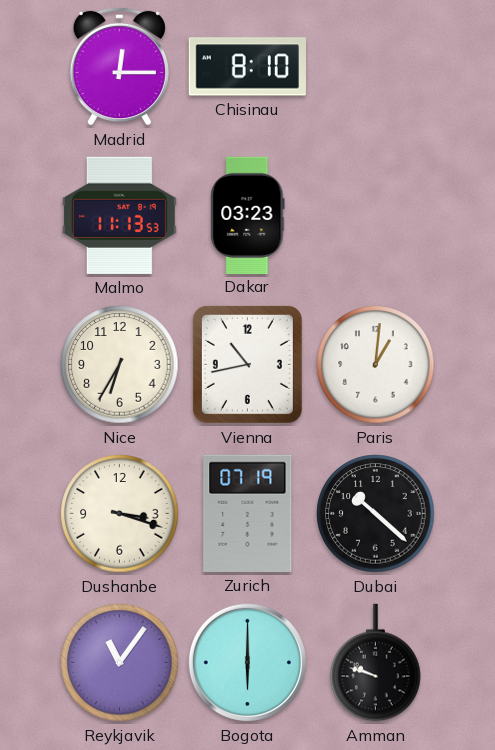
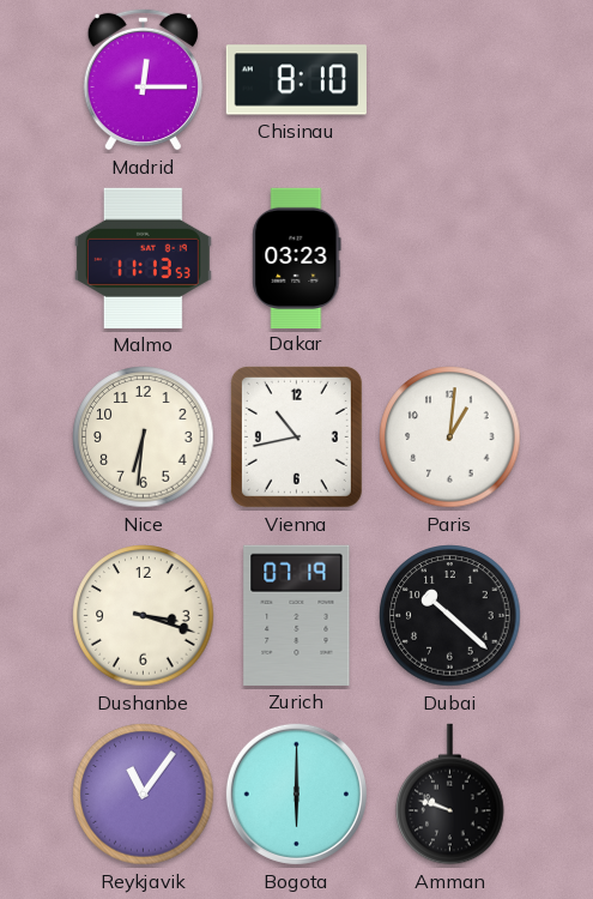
Nice: 6:35 -> 6:31
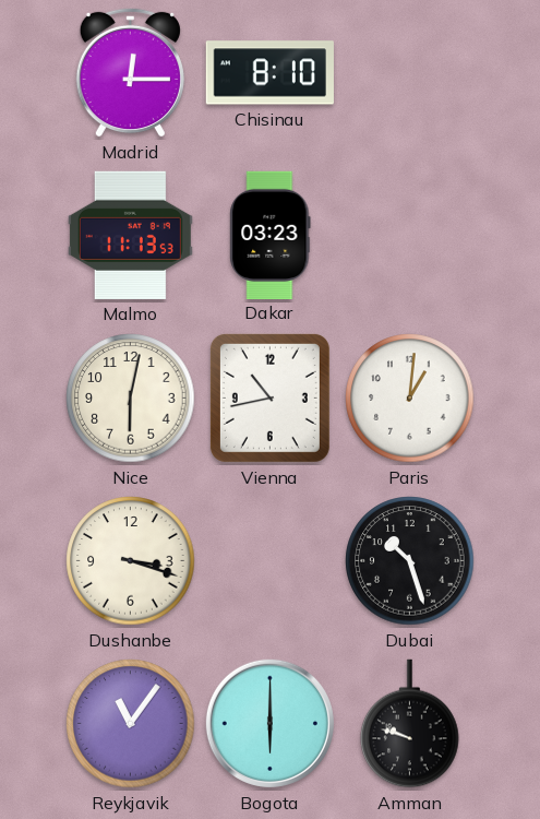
Nice: 6:31 -> 6:02
Zurich: 07:19 -> none
Dubai: 10:22 -> 10:27
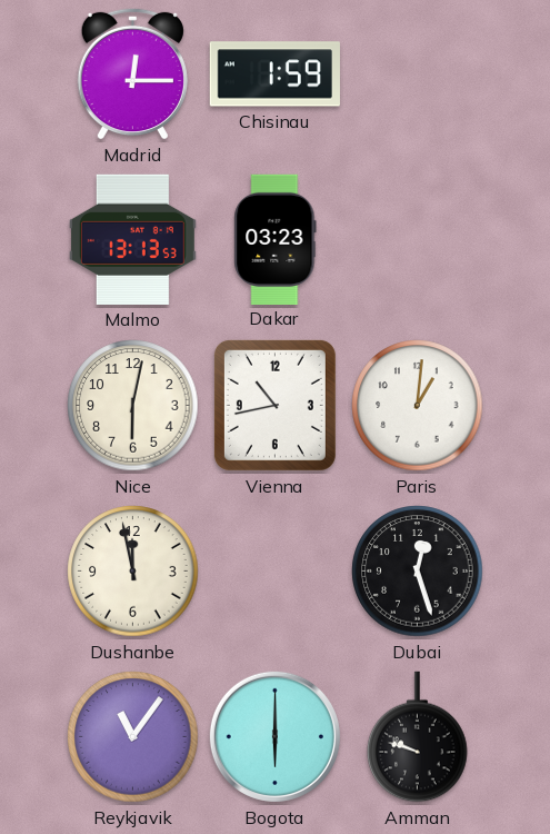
Chisinau: 8:10 -> 1:59
Malmo: 11:13 -> 13:13
Dushanbe: 3:18 -> 11:58
Dubai: 10:27 -> 12:27
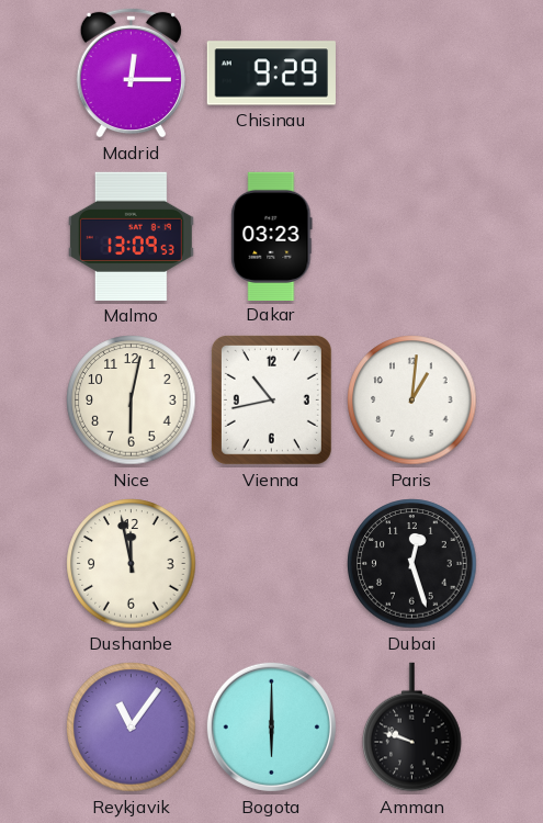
Chisinau: 1:59 -> 9:29
Malmo: 13:13 -> 13:09
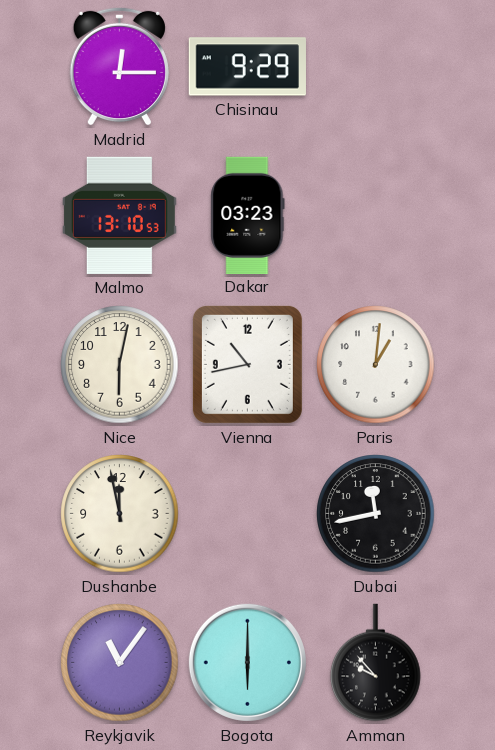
Malmo: 13:09 -> 13:10
Dubai: 12:27 -> 11:43
Amman: 9:48 -> 9:53
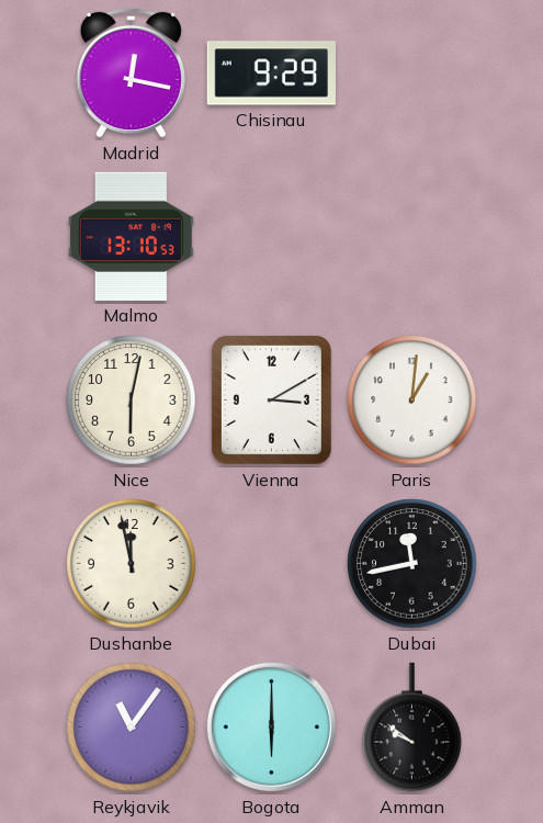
Madrid: 12:15 -> 12:17
Dakar: 03:23 -> none
Vienna: 10:43 -> 3:10
Amman: 9:53 -> 9:51
